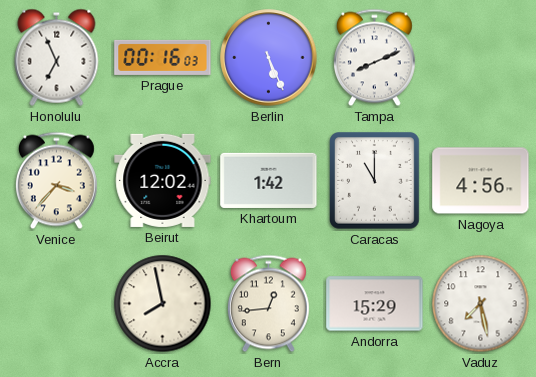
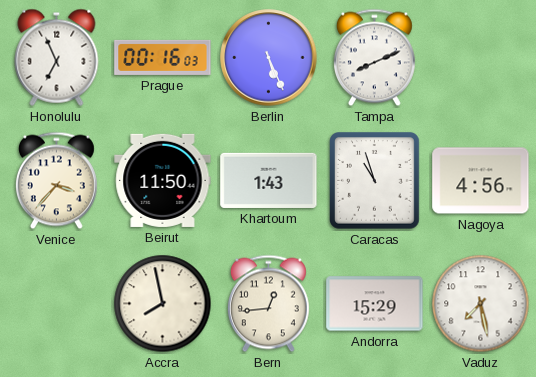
Beirut: 12:02 -> 11:50
Khartoum: 1:42 -> 1:43
Caracas: 11:00 -> 10:57
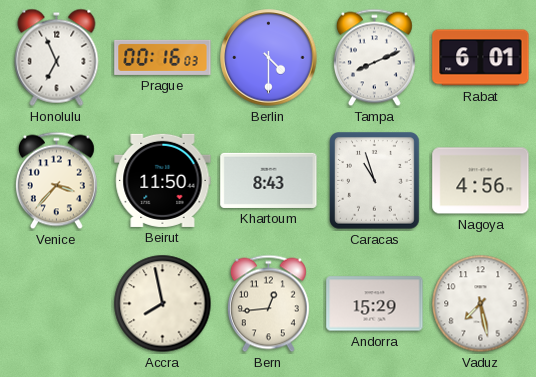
Berlin: 5:26 -> 4:30
Rabat: none -> 6:01
Khartoum: 1:43 -> 8:43
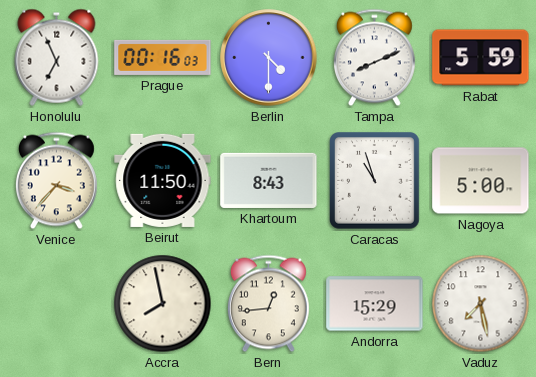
Rabat: 6:01 -> 5:59
Nagoya: 4:56 -> 5:00
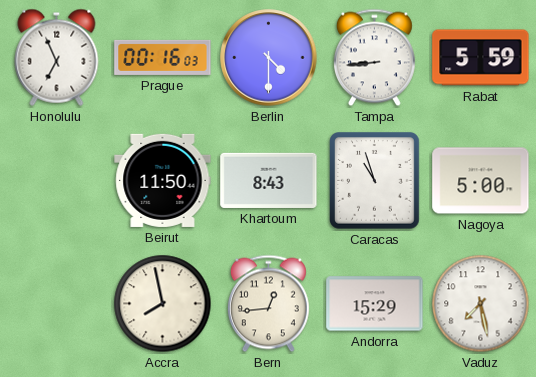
Tampa: 8:11 -> 8:44
Venice: 3:37 -> none
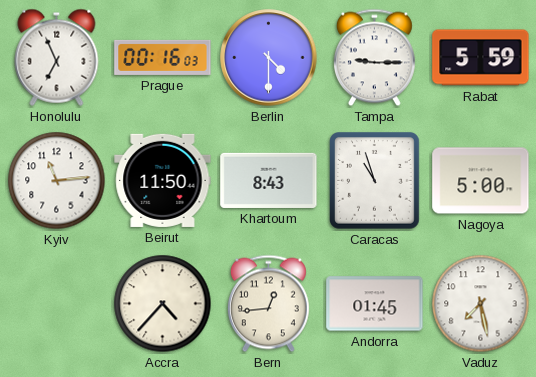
Tampa: 8:44 -> 9:15
Kyiv: none -> 11:14
Accra: 7:58 -> 4:37
Andorra: 15:29 -> 01:45
